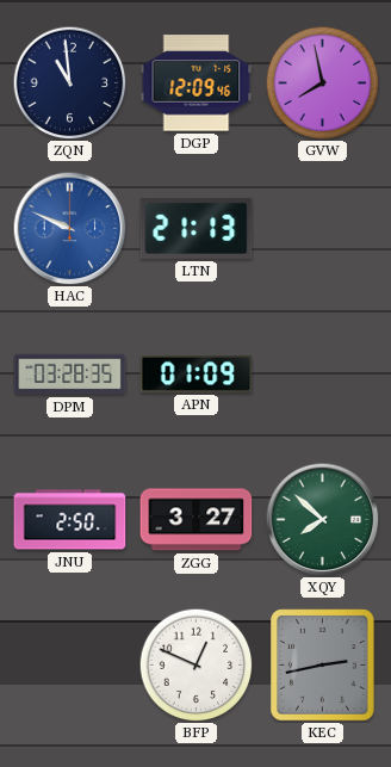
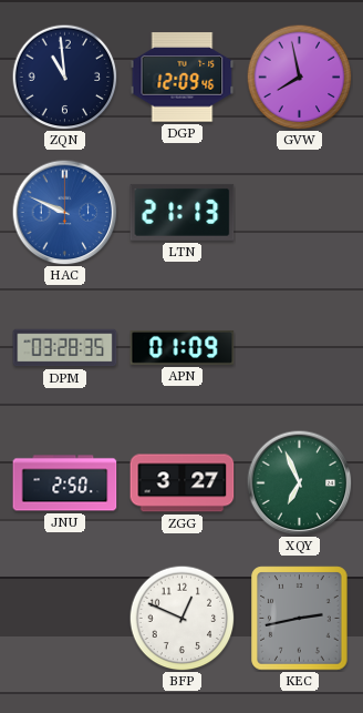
XQY: 7:52 -> 6:56
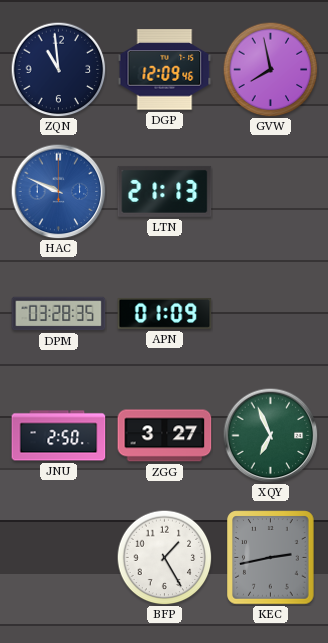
BFP: 12:49 -> 1:25
